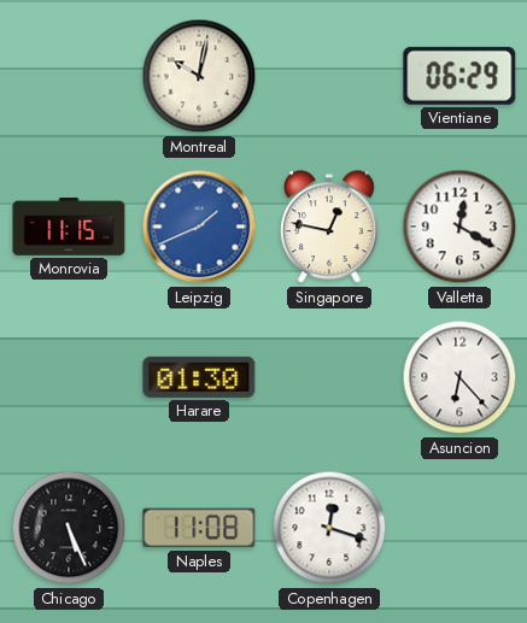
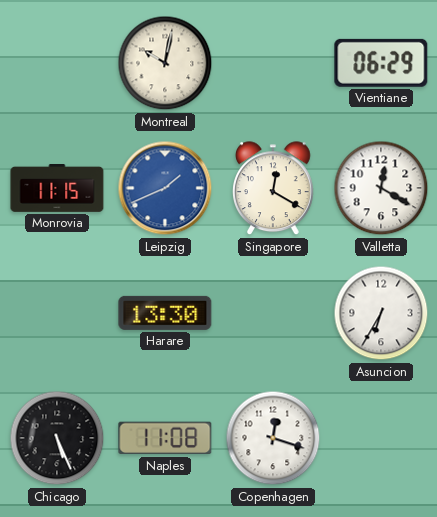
Singapore: 12:47 -> 12:20
Harare: 01:30 -> 13:30
Asuncion: 6:23 -> 6:35
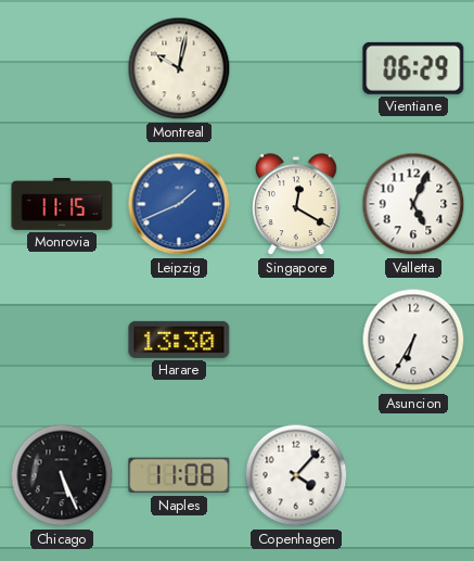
Valletta: 12:20 -> 5:04
Copenhagen: 12:18 -> 4:07
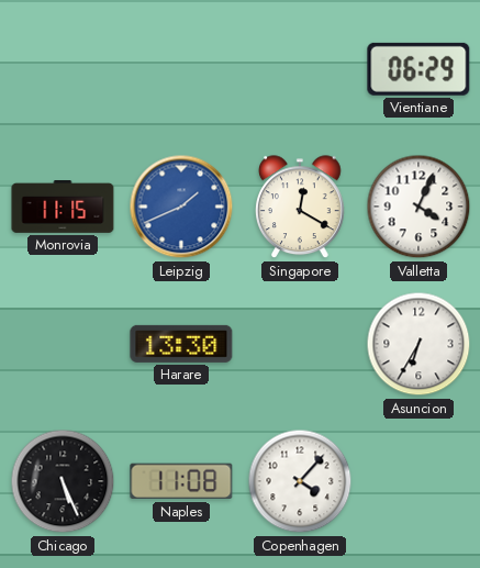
Montreal: 10:02 -> none
Valletta: 5:04 -> 4:04
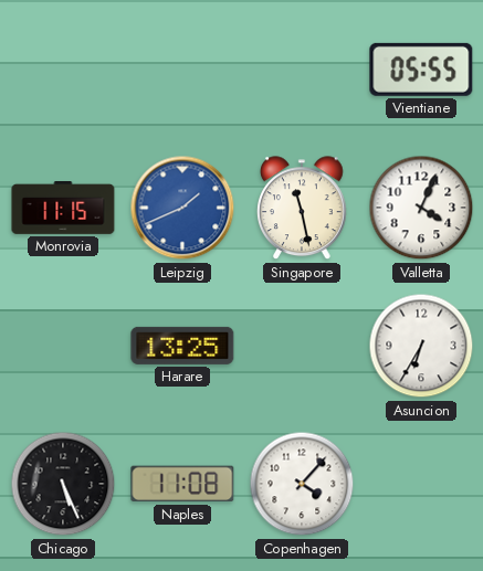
Vientiane: 06:29 -> 05:55
Singapore: 12:20 -> 11:28
Harare: 13:30 -> 13:25
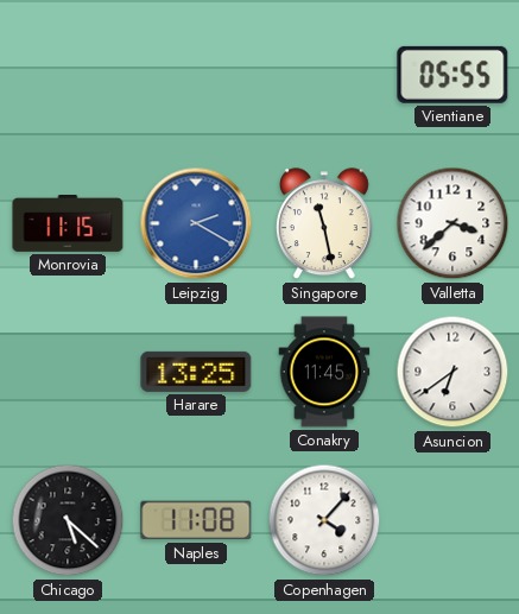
Leipzig: 1:41 -> 2:20
Valletta: 4:04 -> 3:38
Conakry: none -> 11:45
Asuncion: 6:35 -> 6:39
Chicago: 5:26 -> 5:22
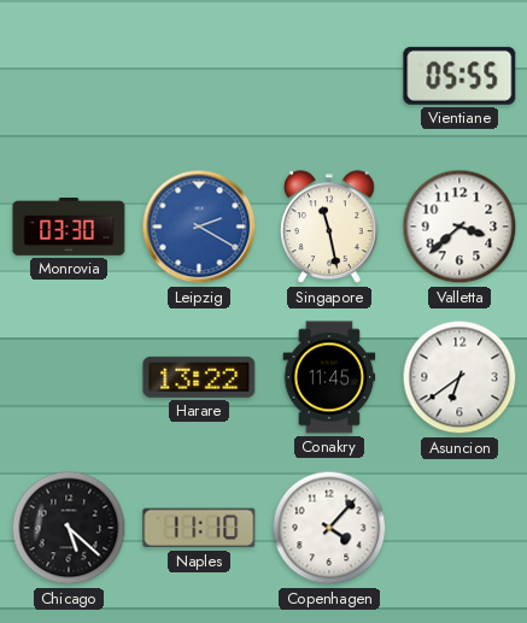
Monrovia: 11:15 -> 03:30
Harare: 13:25 -> 13:22
Naples: 11:08 -> 11:10
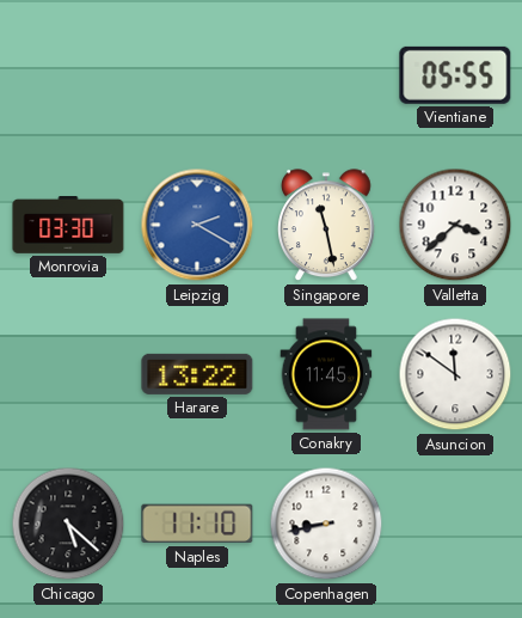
Asuncion: 6:39 -> 11:51
Copenhagen: 4:07 -> 8:43
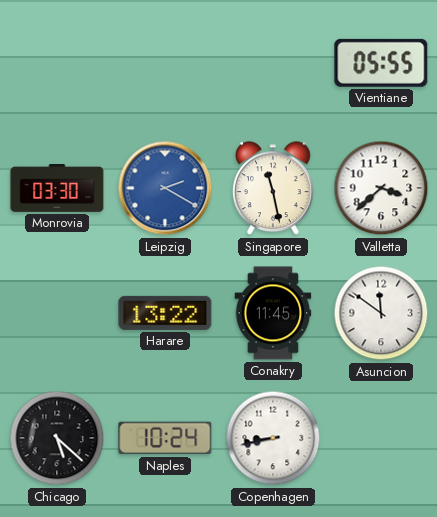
Naples: 11:10 -> 10:24
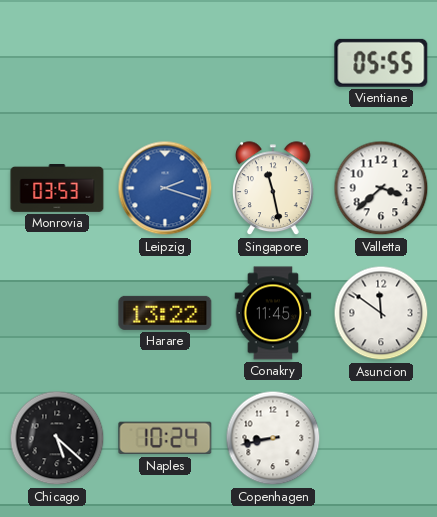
Monrovia: 03:30 -> 03:53
Leipzig: 2:20 -> 2:18
